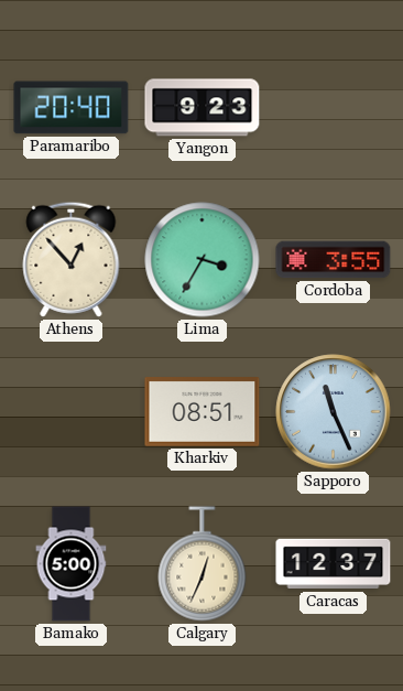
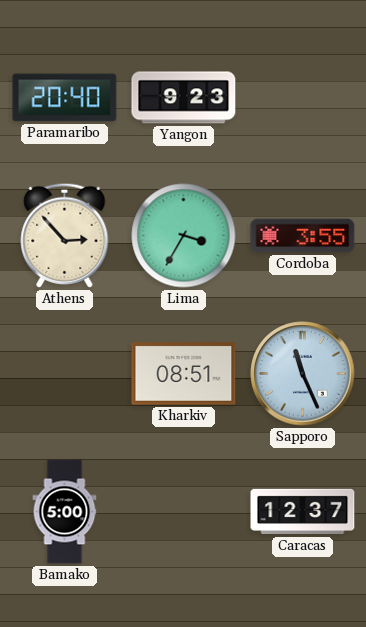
Athens: 12:53 -> 2:53
Calgary: 12:34 -> none
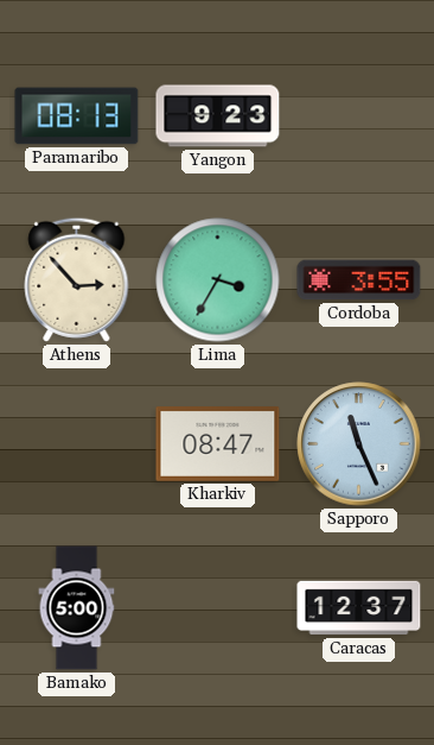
Paramaribo: 20:40 -> 08:13
Kharkiv: 08:51 -> 08:47
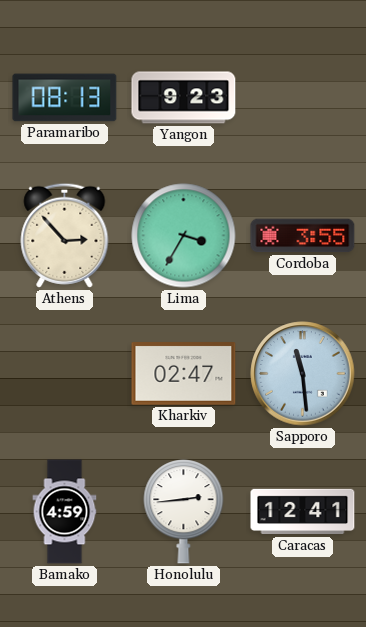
Kharkiv: 08:47 -> 02:47
Sapporo: 11:26 -> 11:29
Bamako: 5:00 -> 4:59
Honolulu: none -> 2:44
Caracas: 12:37 -> 12:41
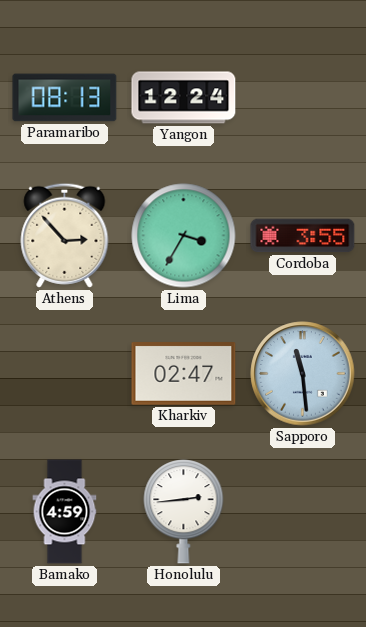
Yangon: 9:23 -> 12:24
Caracas: 12:41 -> none
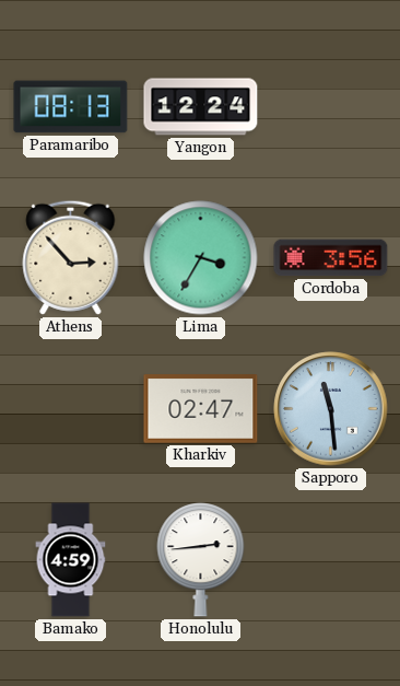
Cordoba: 3:55 -> 3:56
